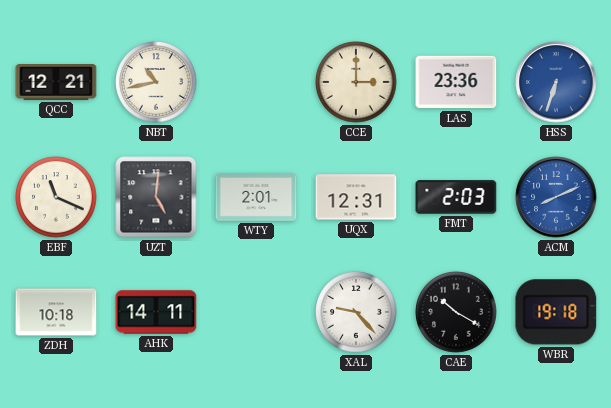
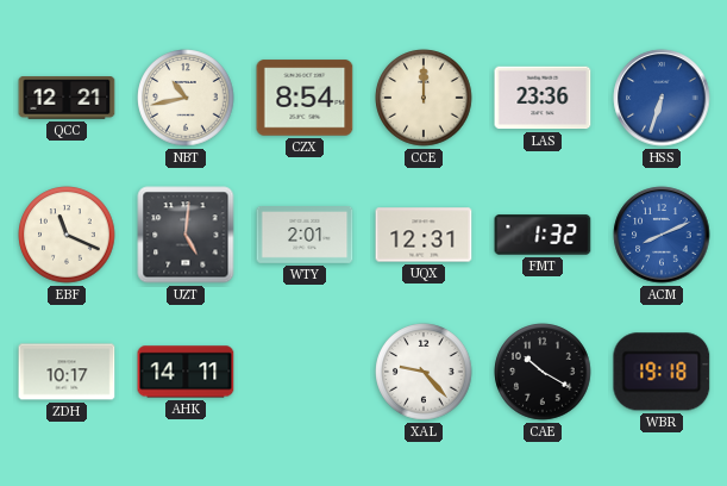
CZX: none -> 8:54
CCE: 3:00 -> 12:00
FMT: 2:03 -> 1:32
ZDH: 10:18 -> 10:17
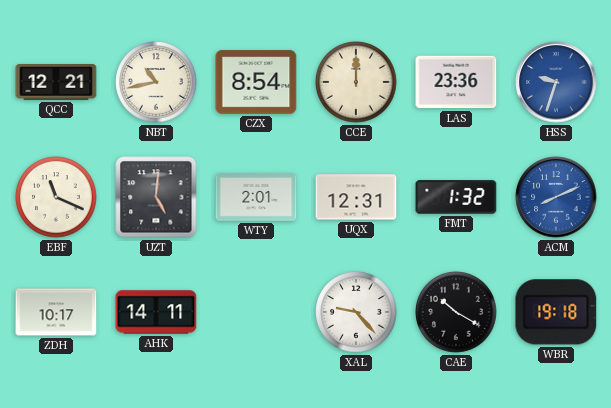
HSS: 6:33 -> 9:33
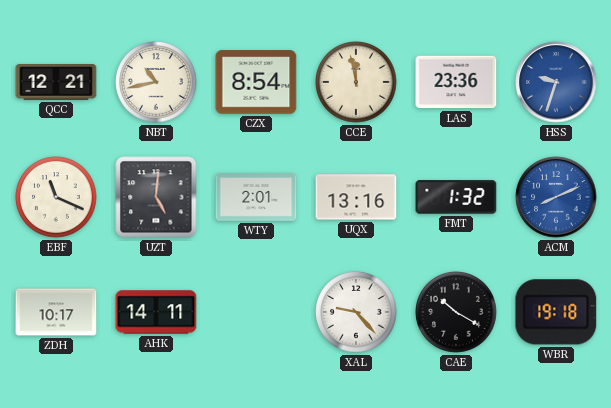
CCE: 12:00 -> 11:58
UQX: 12:31 -> 13:16
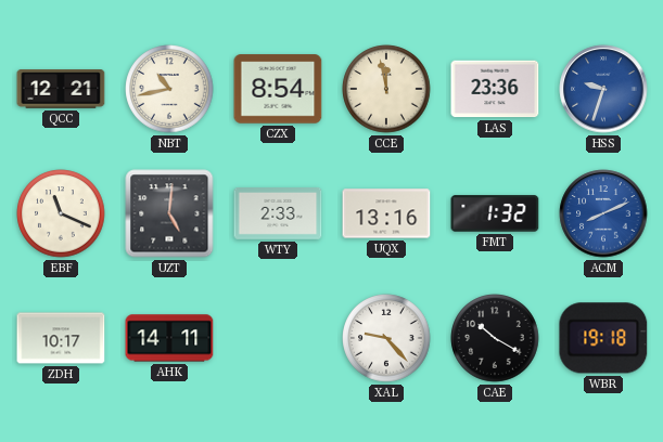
WTY: 2:01 -> 2:33
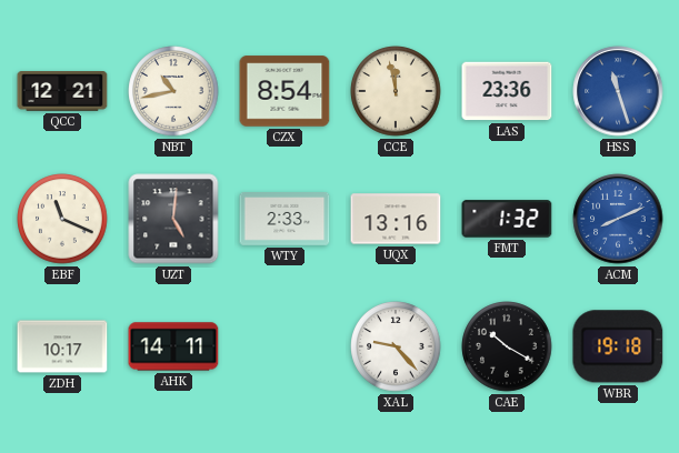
HSS: 9:33 -> 11:27
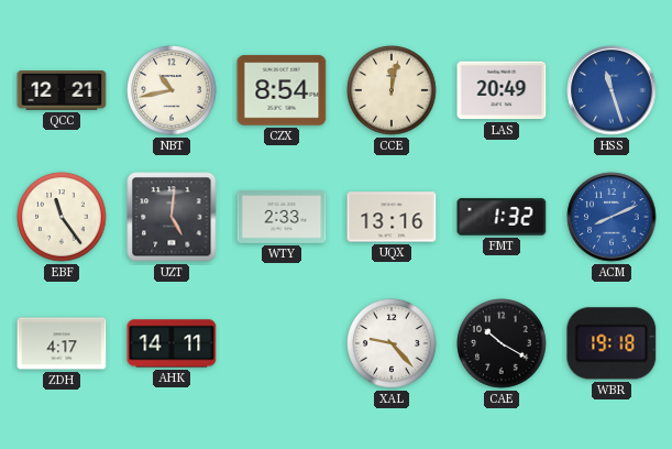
CCE: 11:58 -> 12:02
LAS: 23:36 -> 20:49
EBF: 11:19 -> 11:24
ZDH: 10:17 -> 4:17
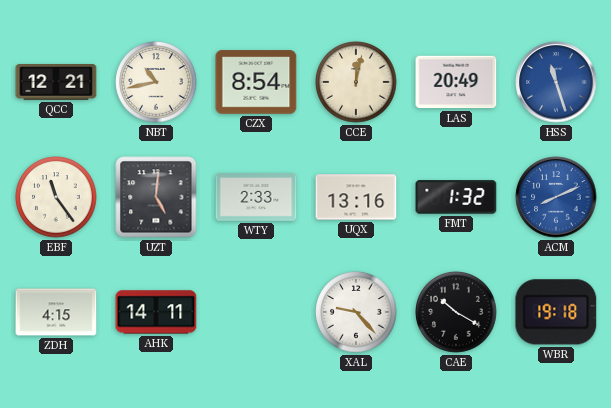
ZDH: 4:17 -> 4:15
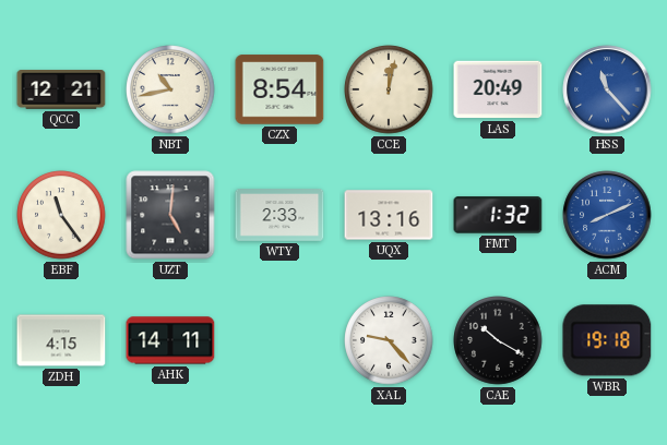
HSS: 11:27 -> 11:23
